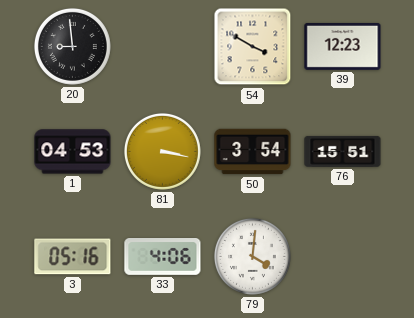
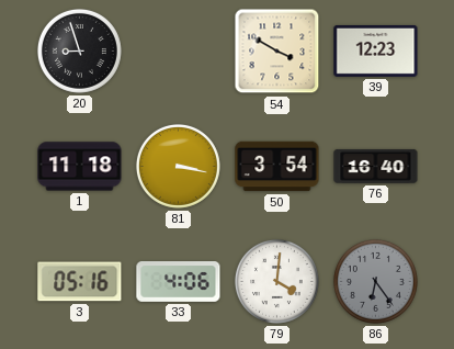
20: 8:59 -> 8:57
1: 04:53 -> 11:18
76: 15:51 -> 16:40
86: none -> 6:24
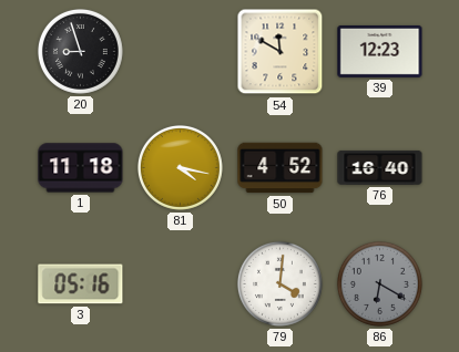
54: 3:50 -> 11:50
81: 3:17 -> 4:17
50: 3:54 -> 4:52
33: 4:06 -> none
86: 6:24 -> 6:20
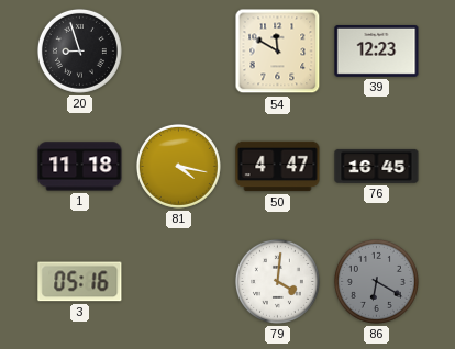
50: 4:52 -> 4:47
76: 16:40 -> 16:45
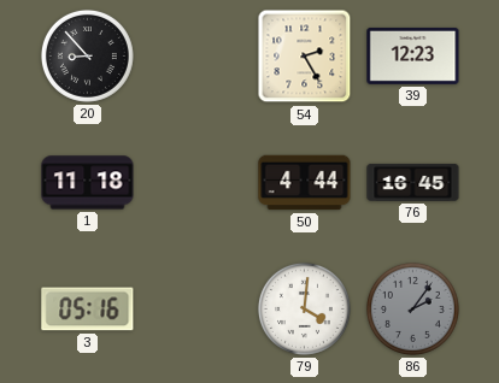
20: 8:57 -> 8:53
54: 11:50 -> 2:25
81: 4:17 -> none
50: 4:47 -> 4:44
86: 6:20 -> 2:06
